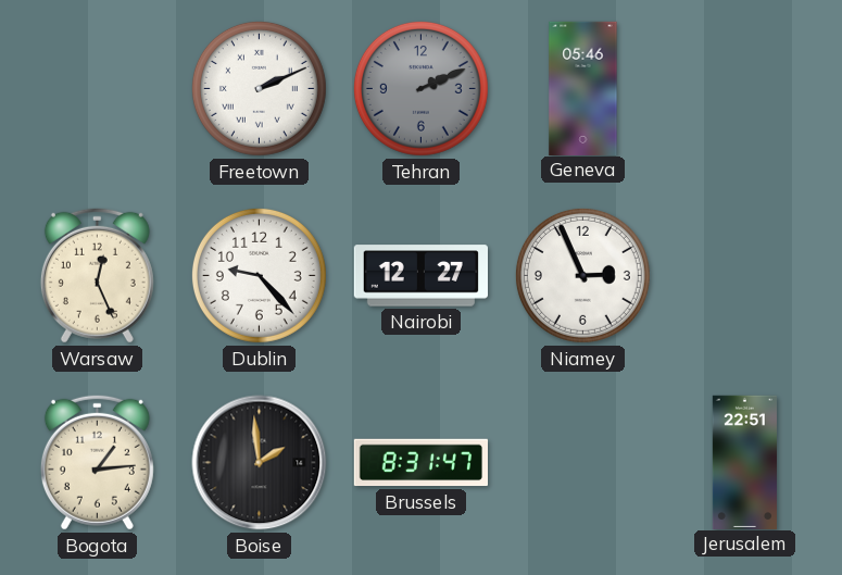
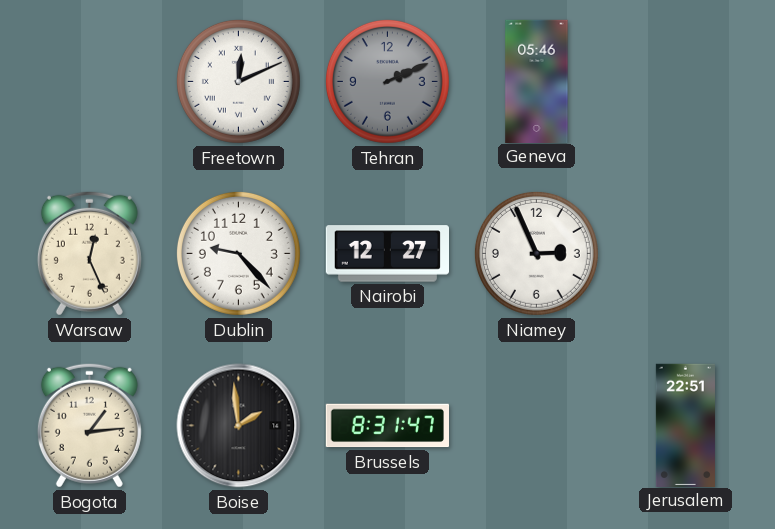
Freetown: 2:11 -> 12:11
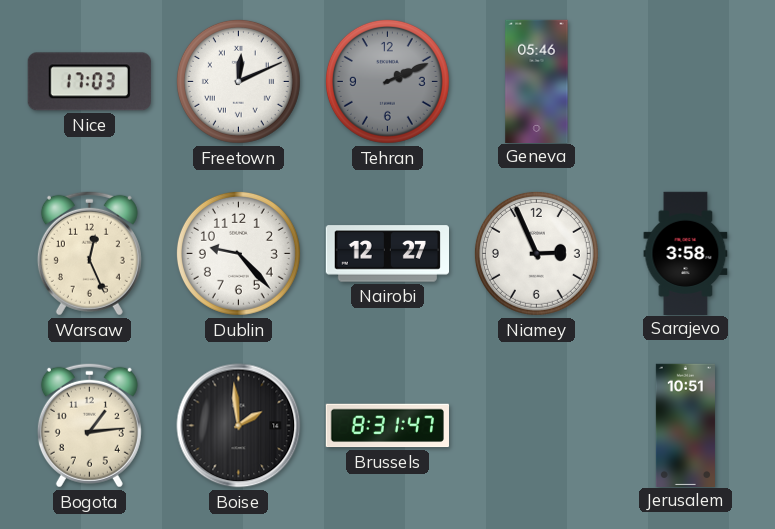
Nice: none -> 17:03
Sarajevo: none -> 3:58
Jerusalem: 22:51 -> 10:51
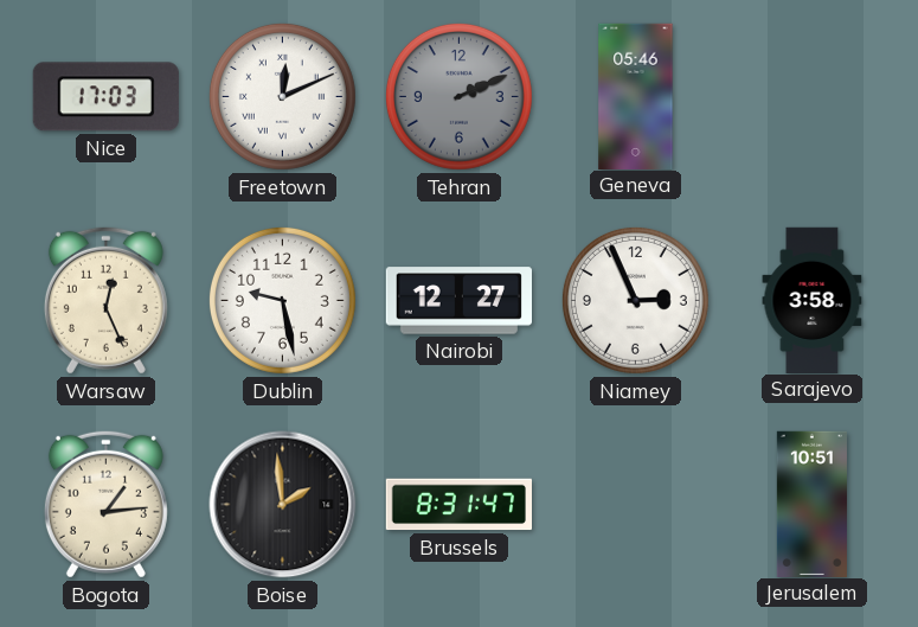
Dublin: 9:23 -> 9:28
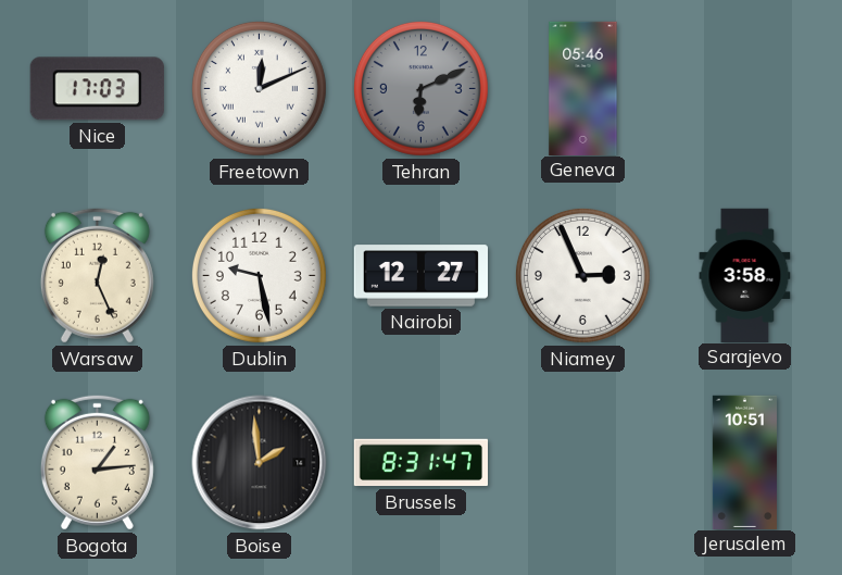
Tehran: 2:11 -> 6:11
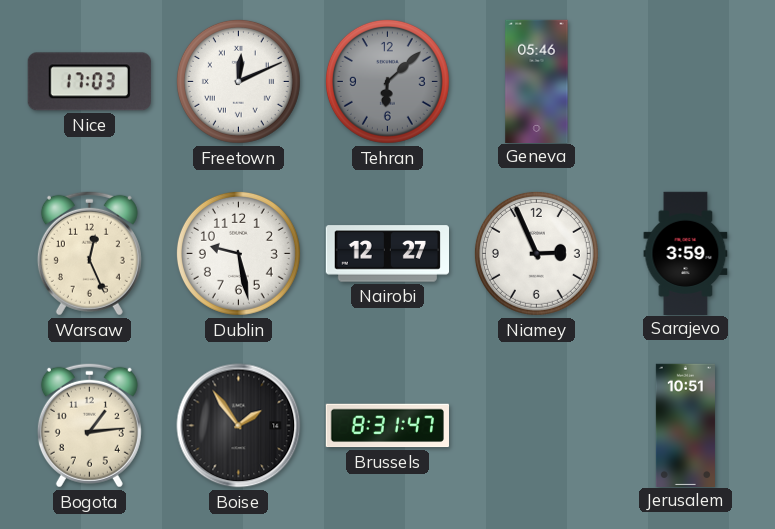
Tehran: 6:11 -> 6:08
Sarajevo: 3:58 -> 3:59
Boise: 1:59 -> 1:54
